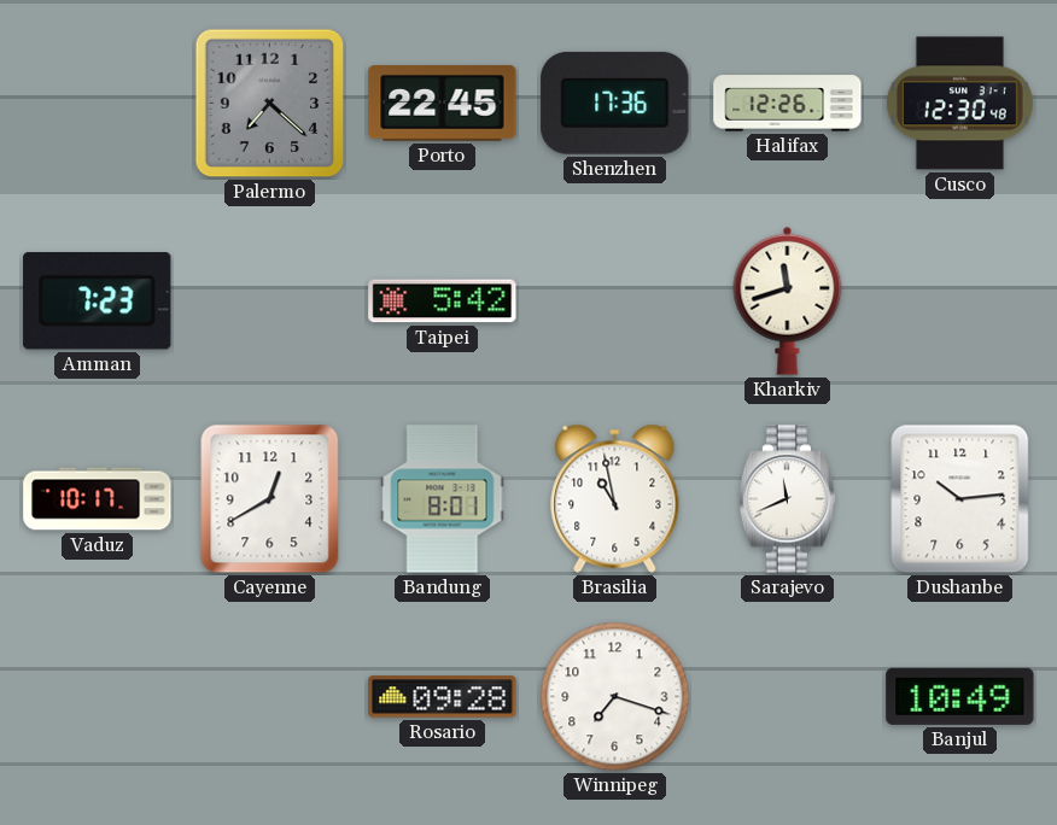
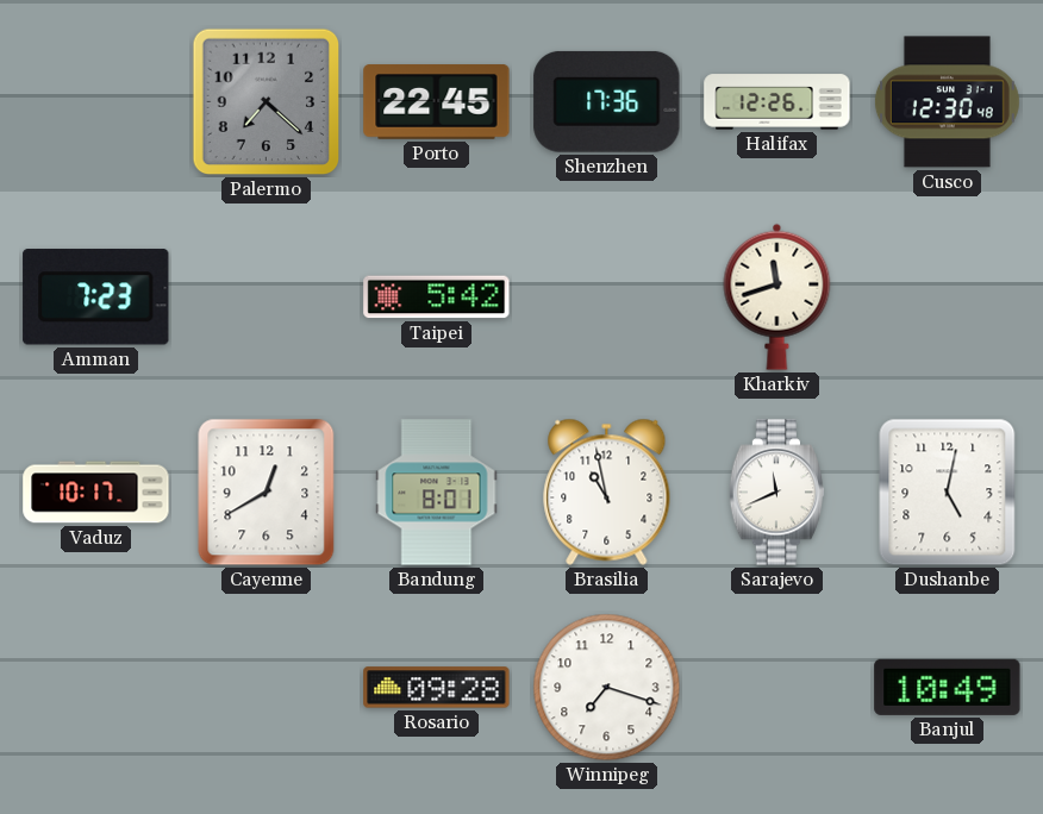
Dushanbe: 10:14 -> 5:02
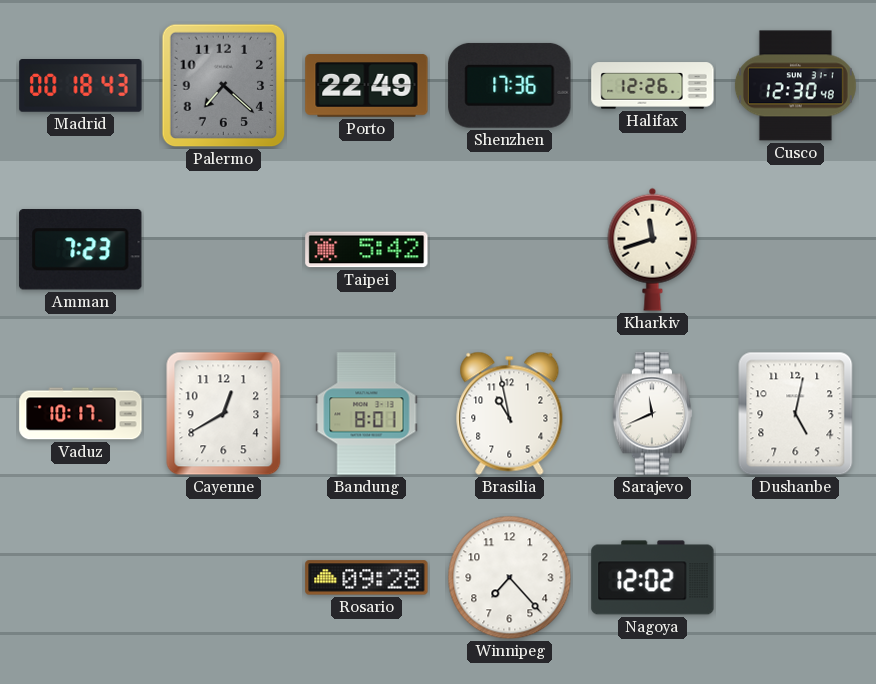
Madrid: none -> 00:18
Porto: 22:45 -> 22:49
Winnipeg: 7:18 -> 7:23
Nagoya: none -> 12:02
Banjul: 10:49 -> none
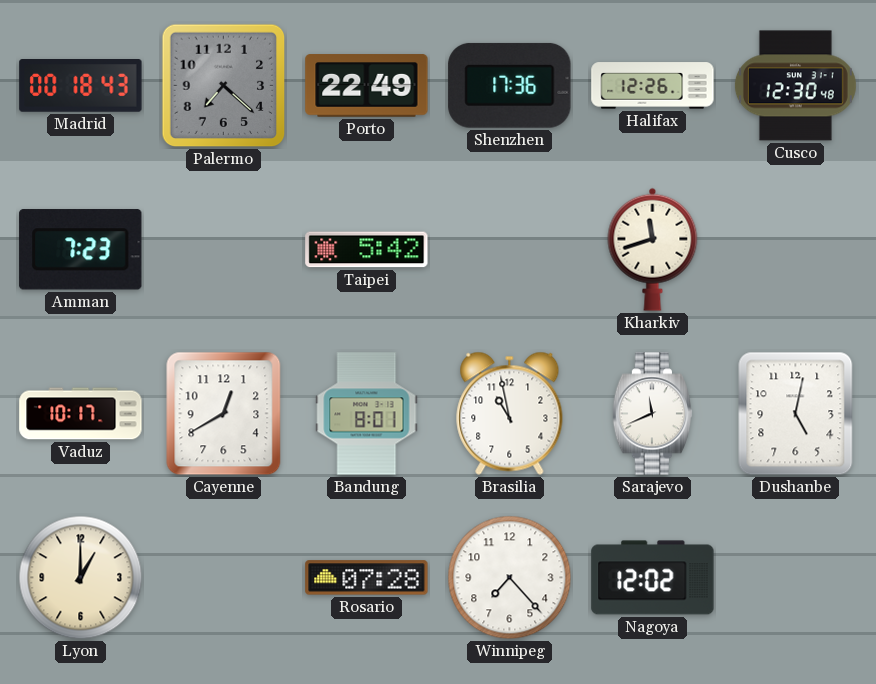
Lyon: none -> 1:00
Rosario: 09:28 -> 07:28
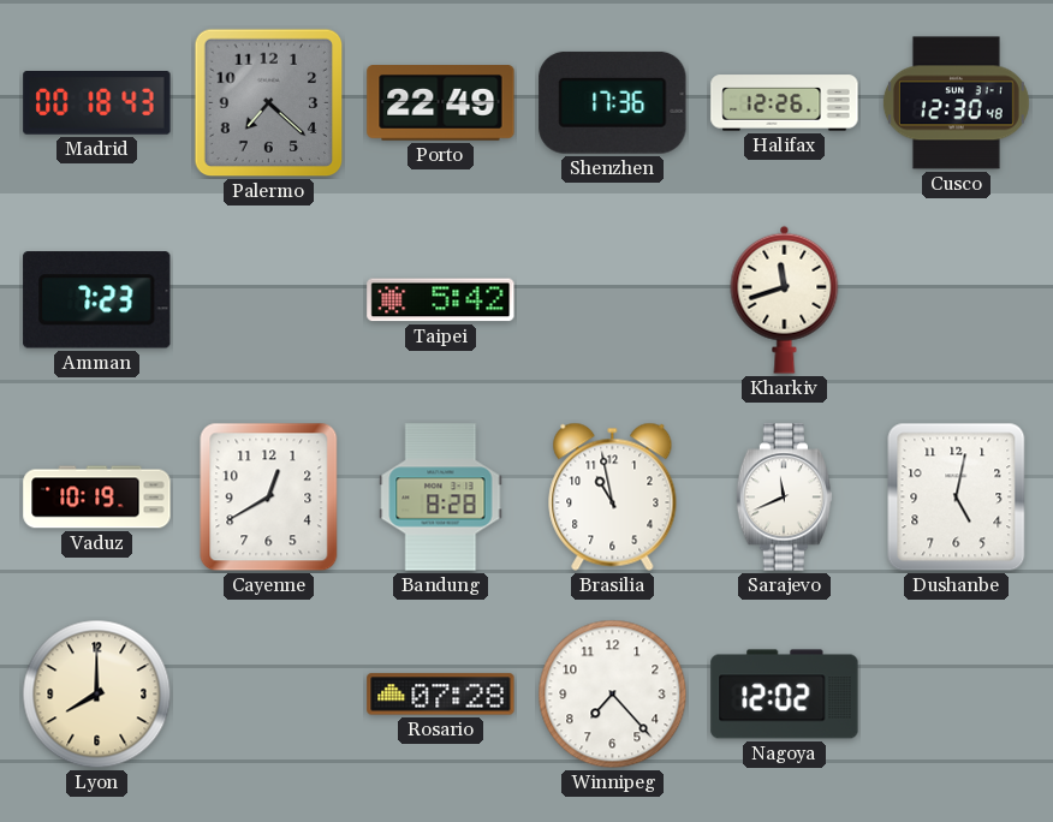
Vaduz: 10:17 -> 10:19
Bandung: 8:01 -> 8:28
Lyon: 1:00 -> 8:00
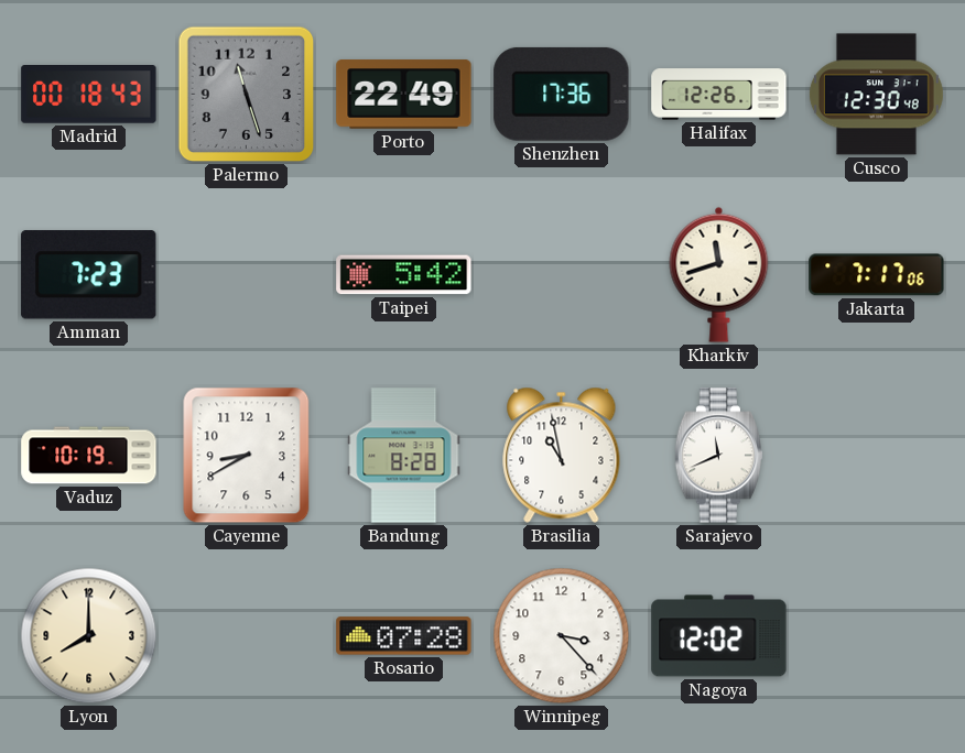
Palermo: 7:22 -> 11:27
Jakarta: none -> 7:17
Cayenne: 12:40 -> 8:40
Dushanbe: 5:02 -> none
Winnipeg: 7:23 -> 3:23
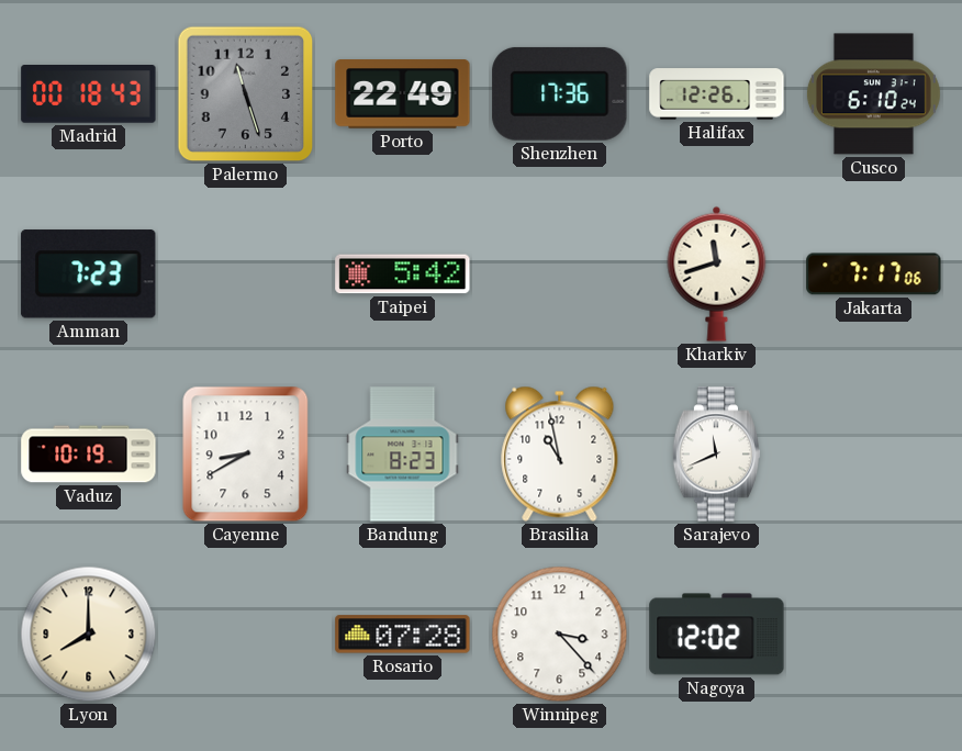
Cusco: 12:30 -> 6:10
Bandung: 8:28 -> 8:23
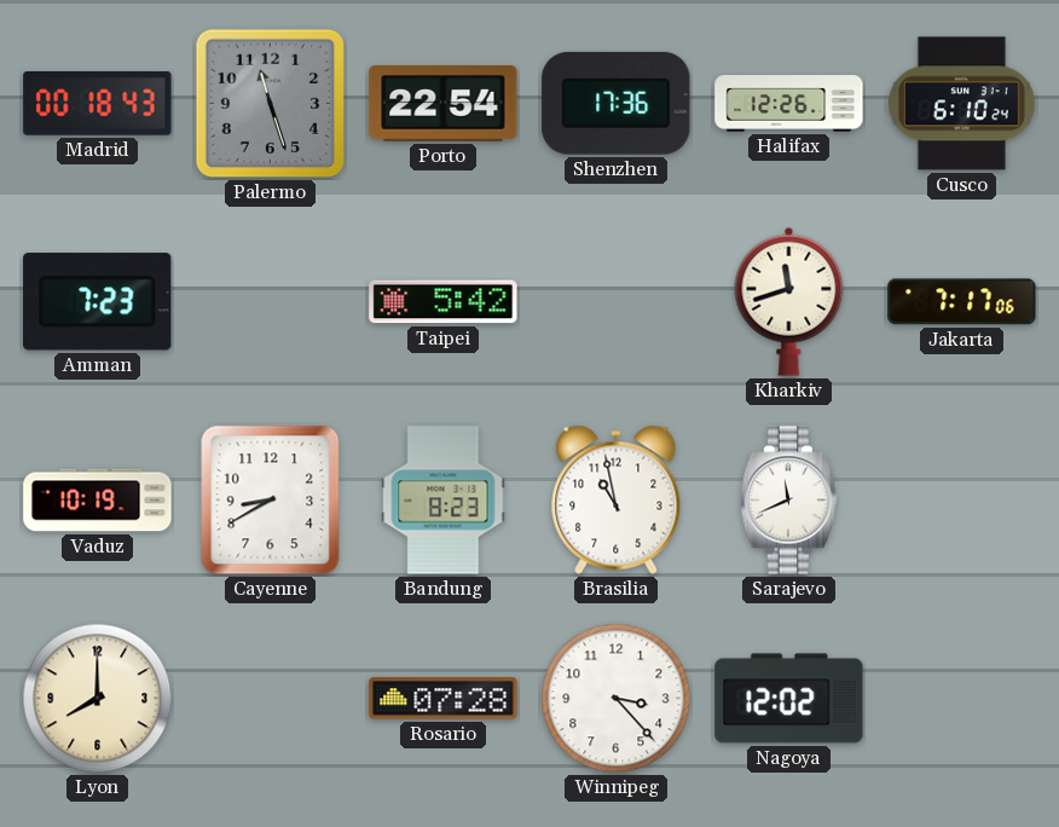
Porto: 22:49 -> 22:54
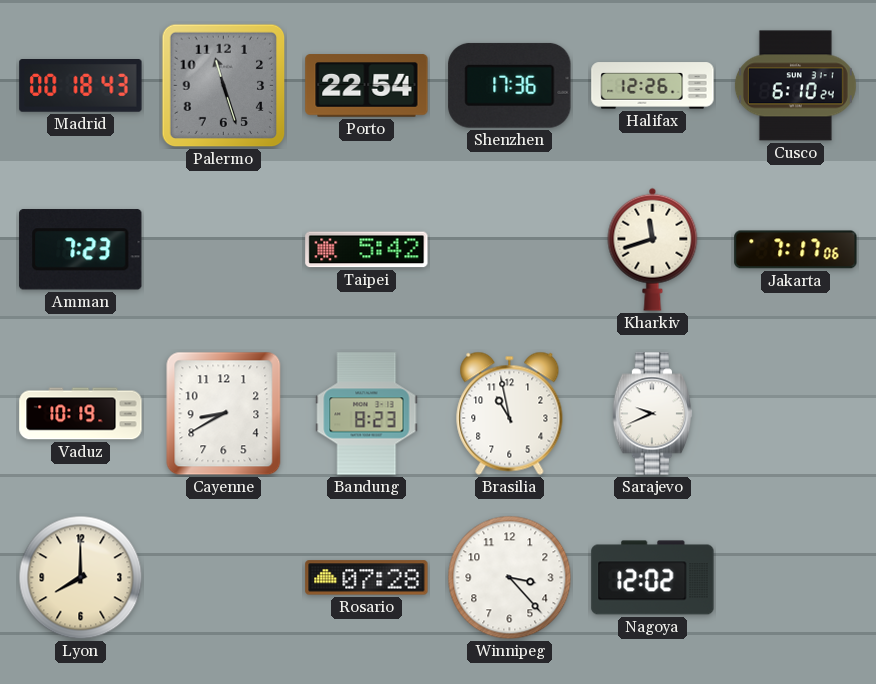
Sarajevo: 11:41 -> 9:41
